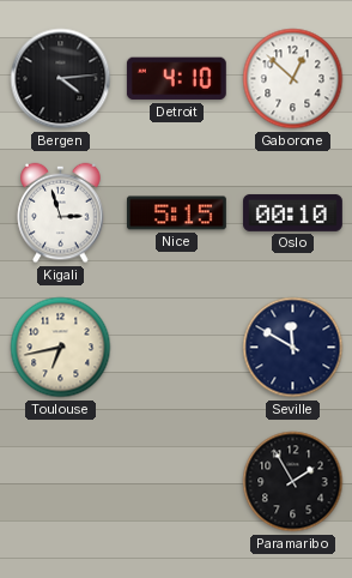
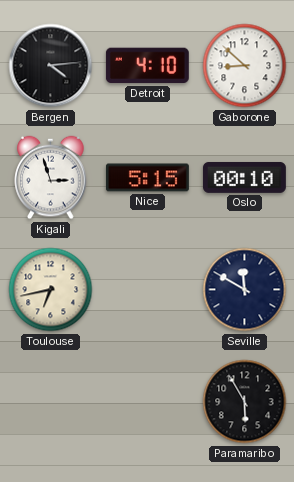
Gaborone: 12:52 -> 8:52
Paramaribo: 1:55 -> 5:55
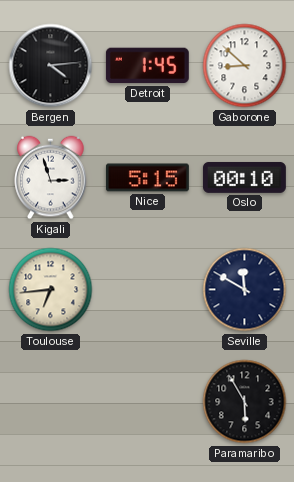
Detroit: 4:10 -> 1:45
Toulouse: 6:43 -> 6:44
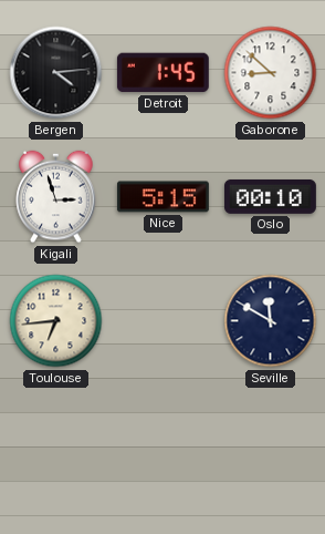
Paramaribo: 5:55 -> none
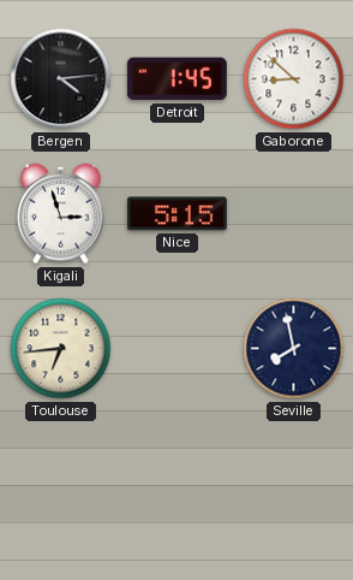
Oslo: 00:10 -> none
Seville: 11:50 -> 7:58
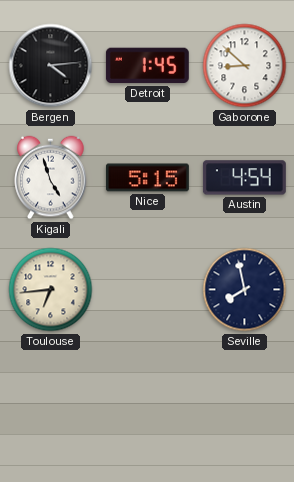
Kigali: 2:57 -> 4:57
Austin: none -> 4:54
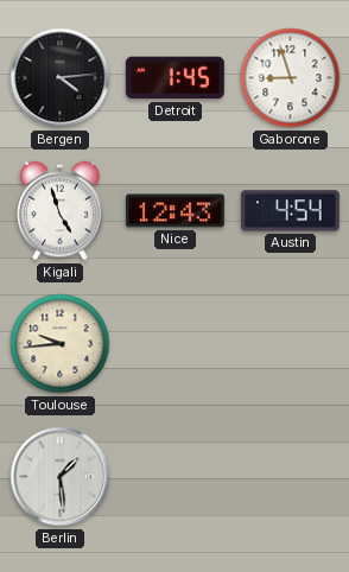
Gaborone: 8:52 -> 8:57
Nice: 5:15 -> 12:43
Toulouse: 6:44 -> 9:44
Seville: 7:58 -> none
Berlin: none -> 1:29
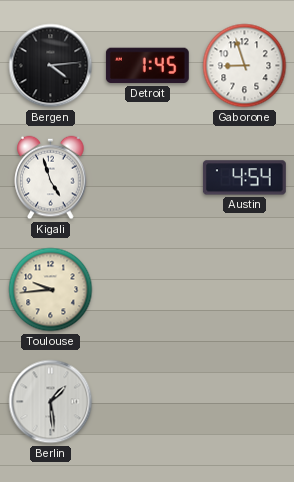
Nice: 12:43 -> none
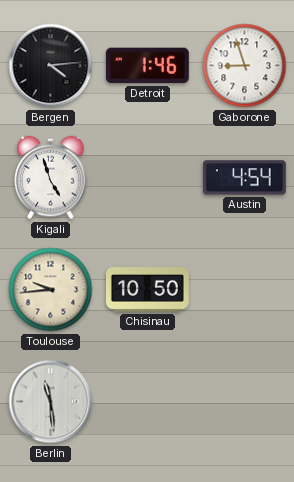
Detroit: 1:45 -> 1:46
Chisinau: none -> 10:50
Berlin: 1:29 -> 11:29
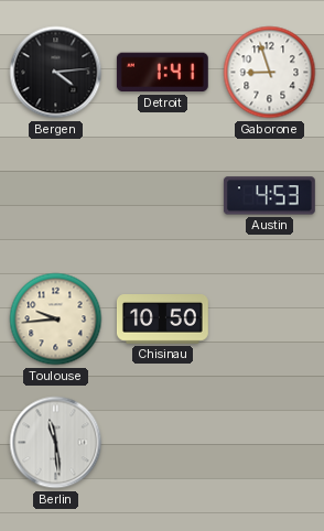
Detroit: 1:46 -> 1:41
Kigali: 4:57 -> none
Austin: 4:54 -> 4:53
